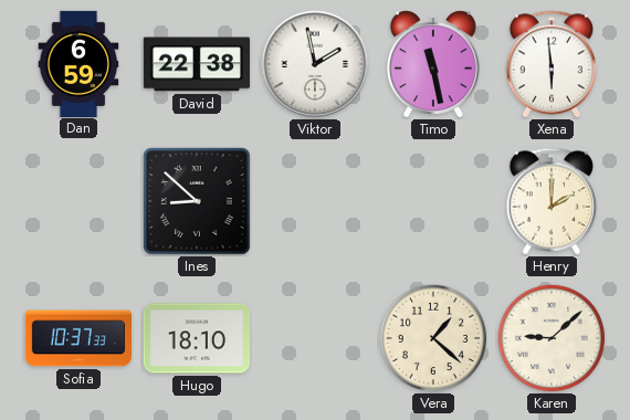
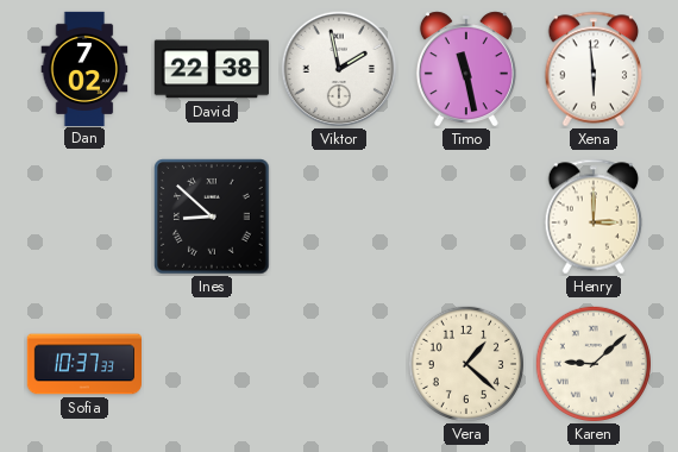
Dan: 6:59 -> 7:02
Henry: 2:00 -> 3:00
Hugo: 18:10 -> none
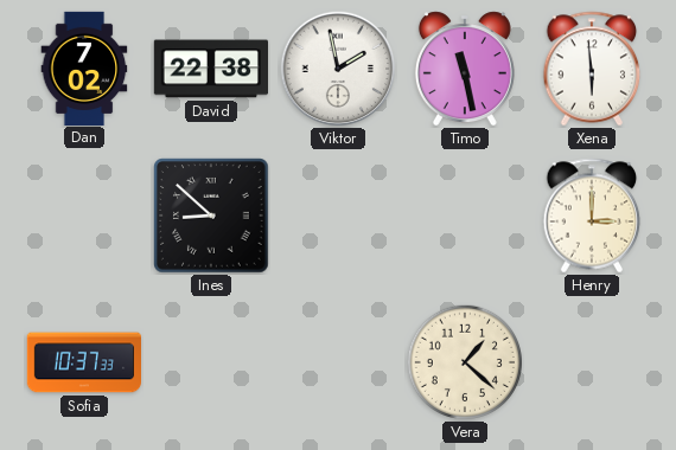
Karen: 9:08 -> none
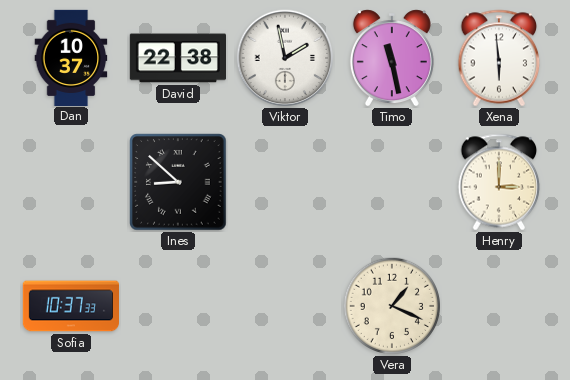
Dan: 7:02 -> 10:37
Vera: 1:22 -> 1:19
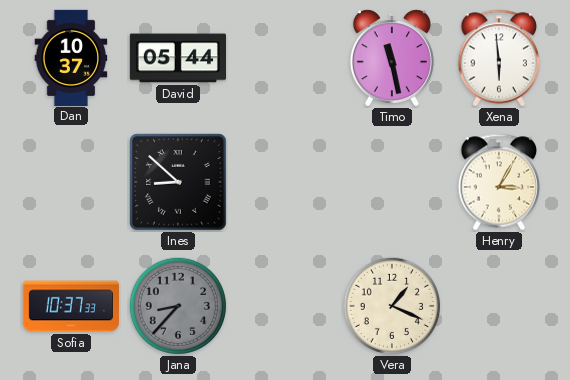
David: 22:38 -> 05:44
Viktor: 1:58 -> none
Henry: 3:00 -> 3:05
Jana: none -> 8:37
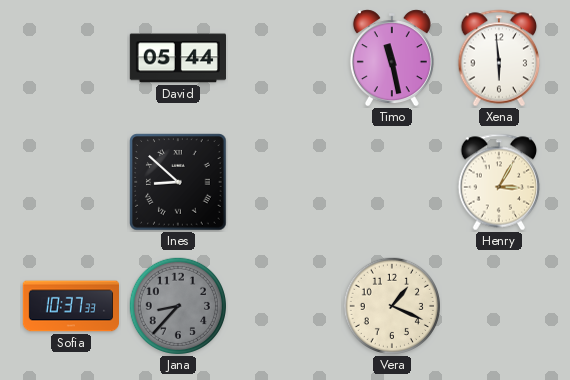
Dan: 10:37 -> none
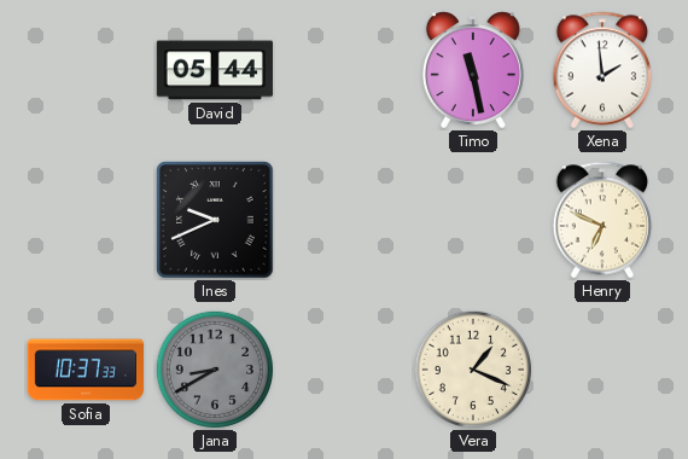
Xena: 5:59 -> 1:59
Ines: 8:52 -> 9:41
Henry: 3:05 -> 6:49
Jana: 8:37 -> 8:40
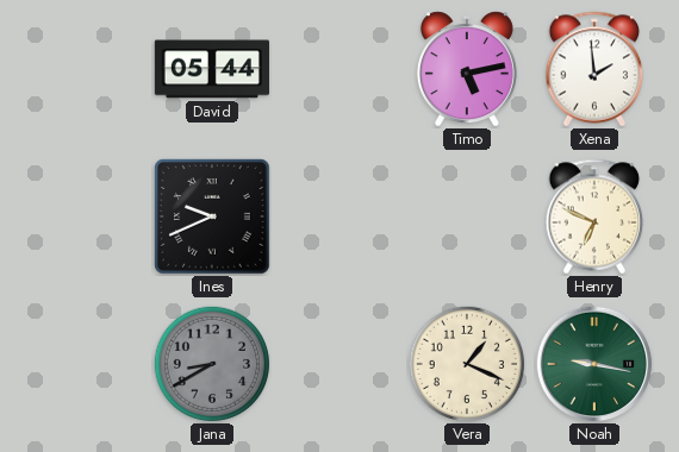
Timo: 11:28 -> 5:13
Sofia: 10:37 -> none
Noah: none -> 9:17
